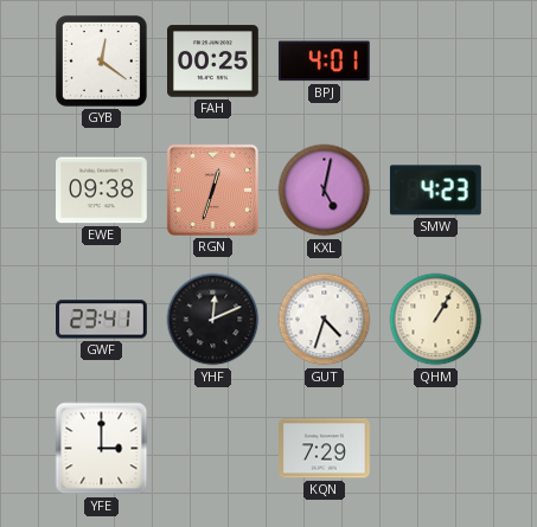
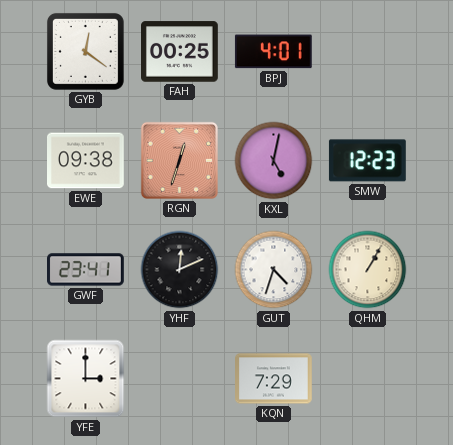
SMW: 4:23 -> 12:23
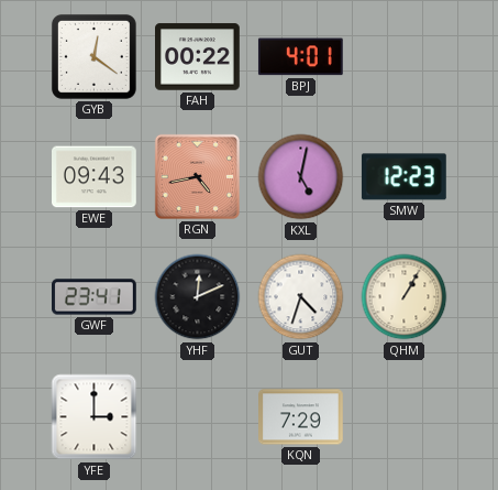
FAH: 00:25 -> 00:22
EWE: 09:38 -> 09:43
RGN: 12:33 -> 4:43
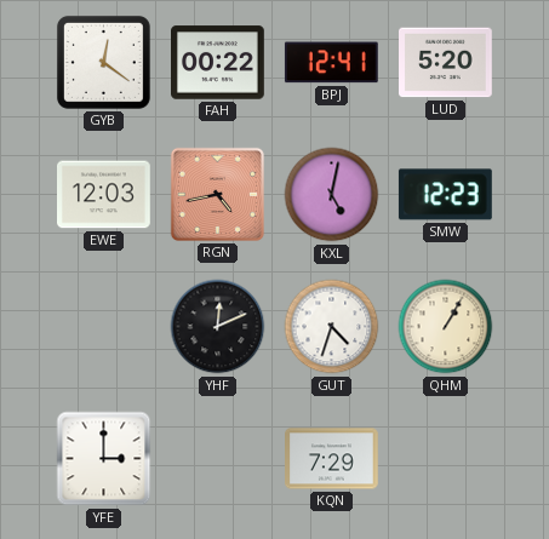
BPJ: 4:01 -> 12:41
LUD: none -> 5:20
EWE: 09:43 -> 12:03
GWF: 23:41 -> none
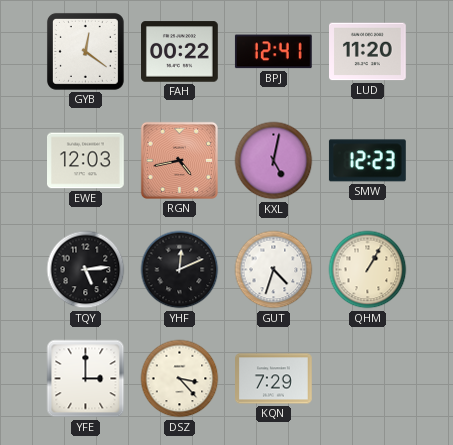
LUD: 5:20 -> 11:20
TQY: none -> 5:14
DSZ: none -> 3:23
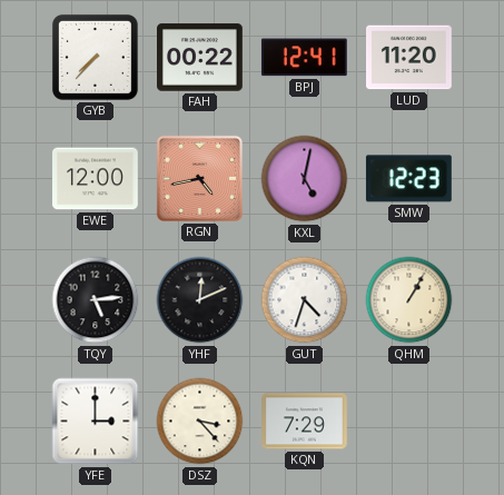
GYB: 12:21 -> 7:37
EWE: 12:03 -> 12:00
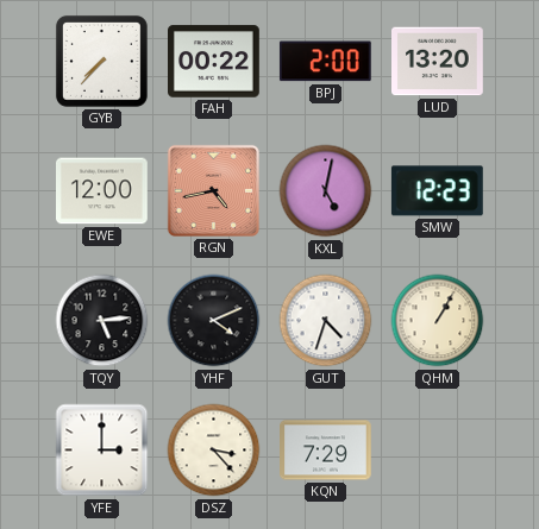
BPJ: 12:41 -> 2:00
LUD: 11:20 -> 13:20
YHF: 12:11 -> 4:11
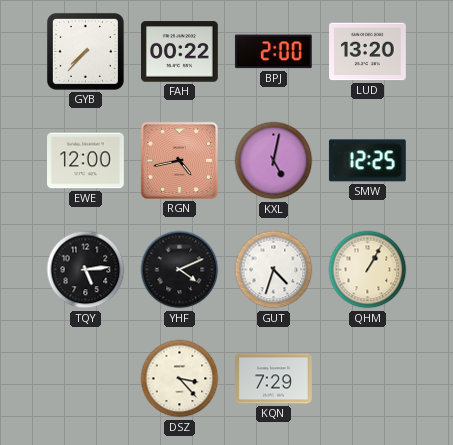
SMW: 12:23 -> 12:25
YFE: 3:00 -> none
